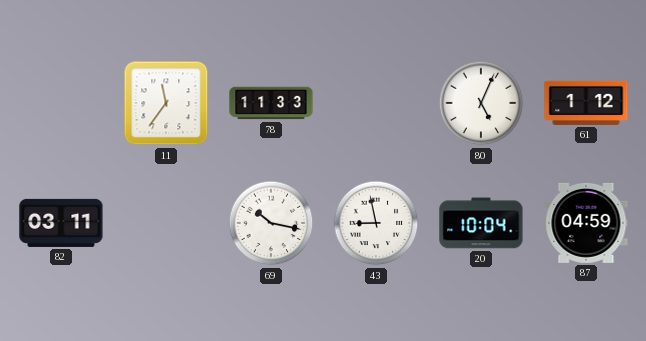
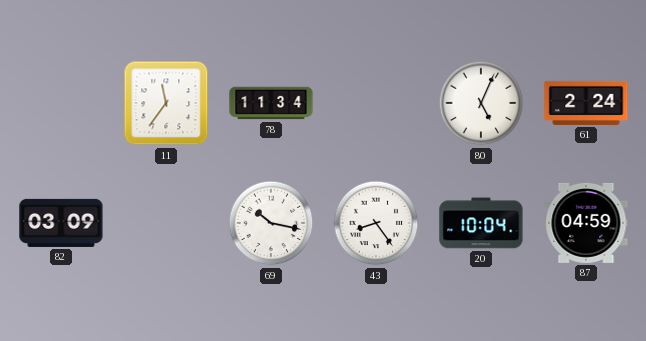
78: 11:33 -> 11:34
61: 1:12 -> 2:24
82: 03:11 -> 03:09
43: 8:58 -> 8:24
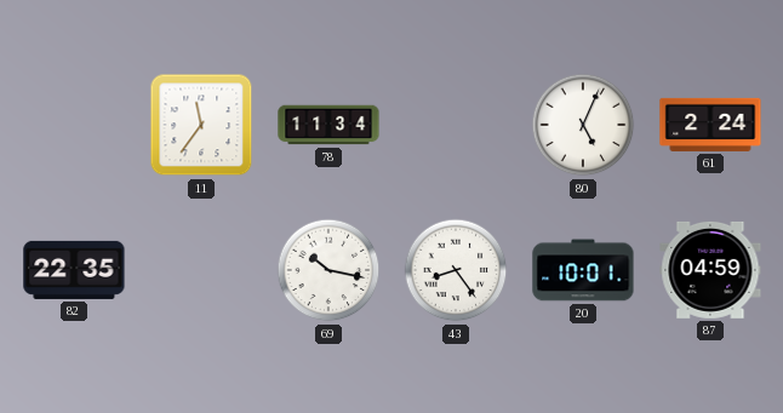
82: 03:09 -> 22:35
20: 10:04 -> 10:01
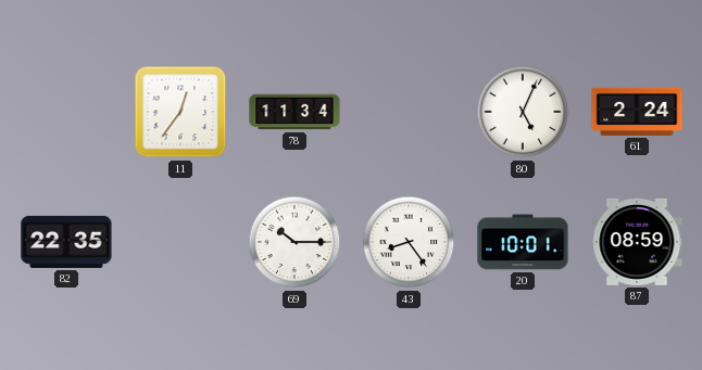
11: 11:36 -> 12:36
69: 10:17 -> 10:15
87: 04:59 -> 08:59
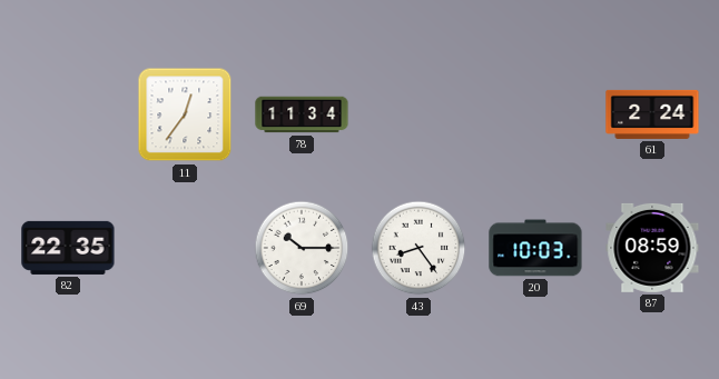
80: 5:04 -> none
20: 10:01 -> 10:03
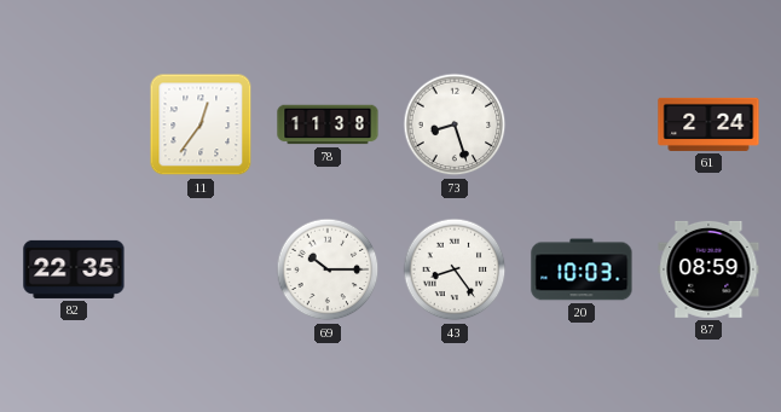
78: 11:34 -> 11:38
73: none -> 8:27
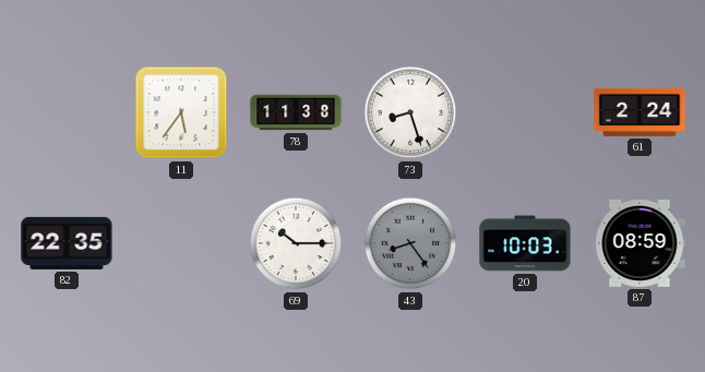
11: 12:36 -> 5:36
43 dial: white -> grey
